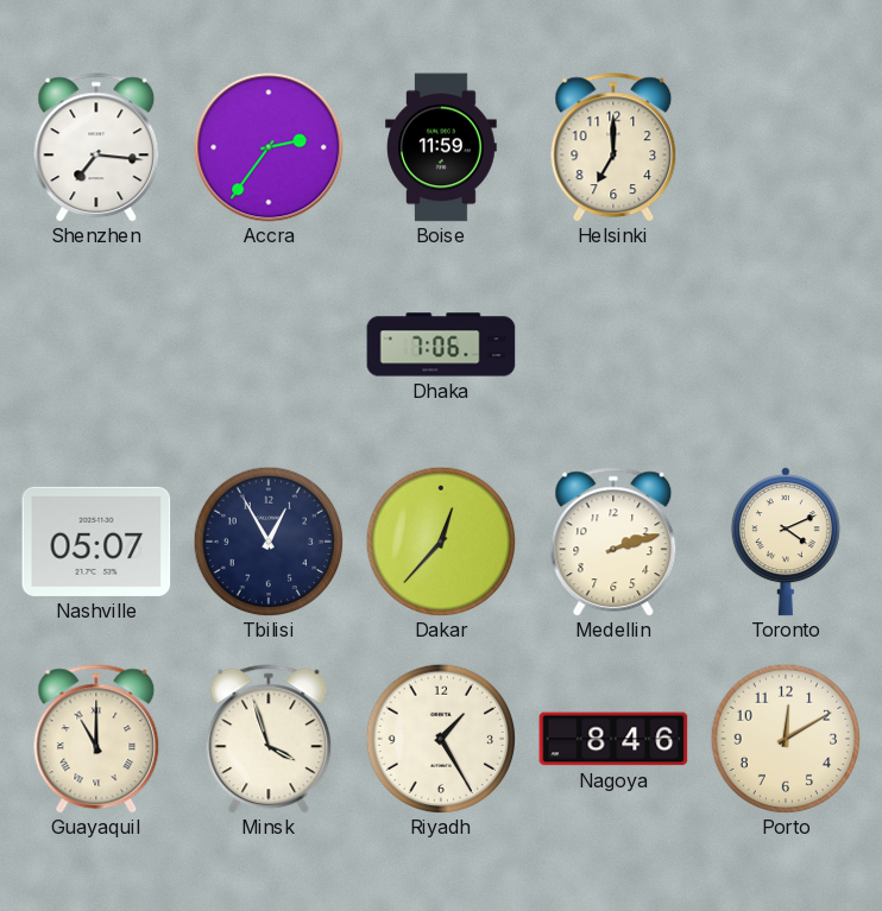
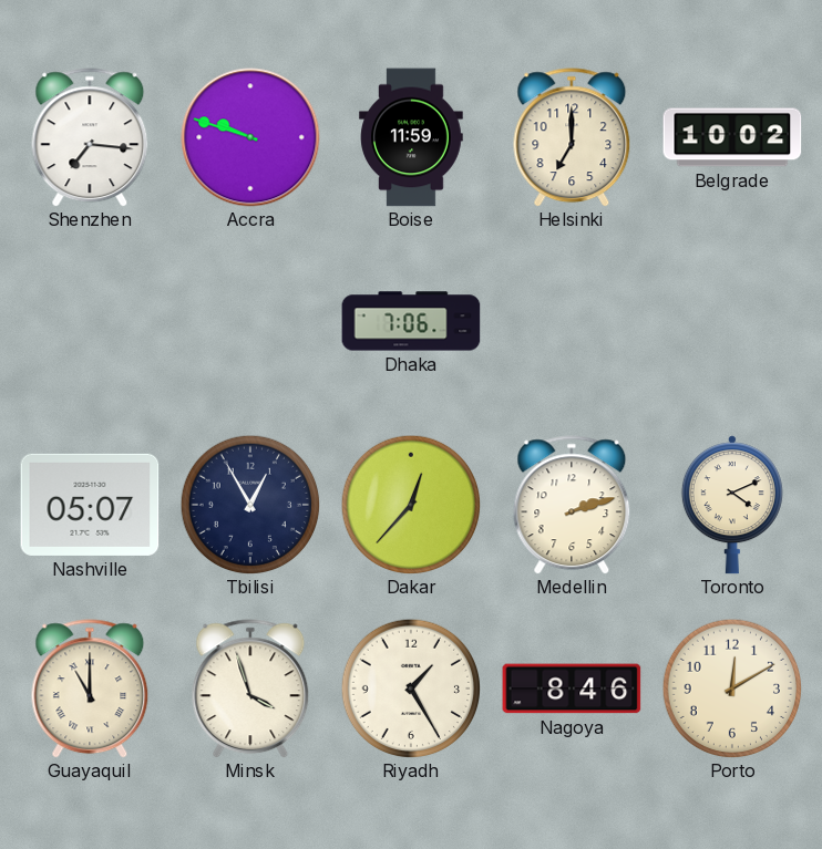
Accra: 2:36 -> 9:48
Belgrade: none -> 10:02
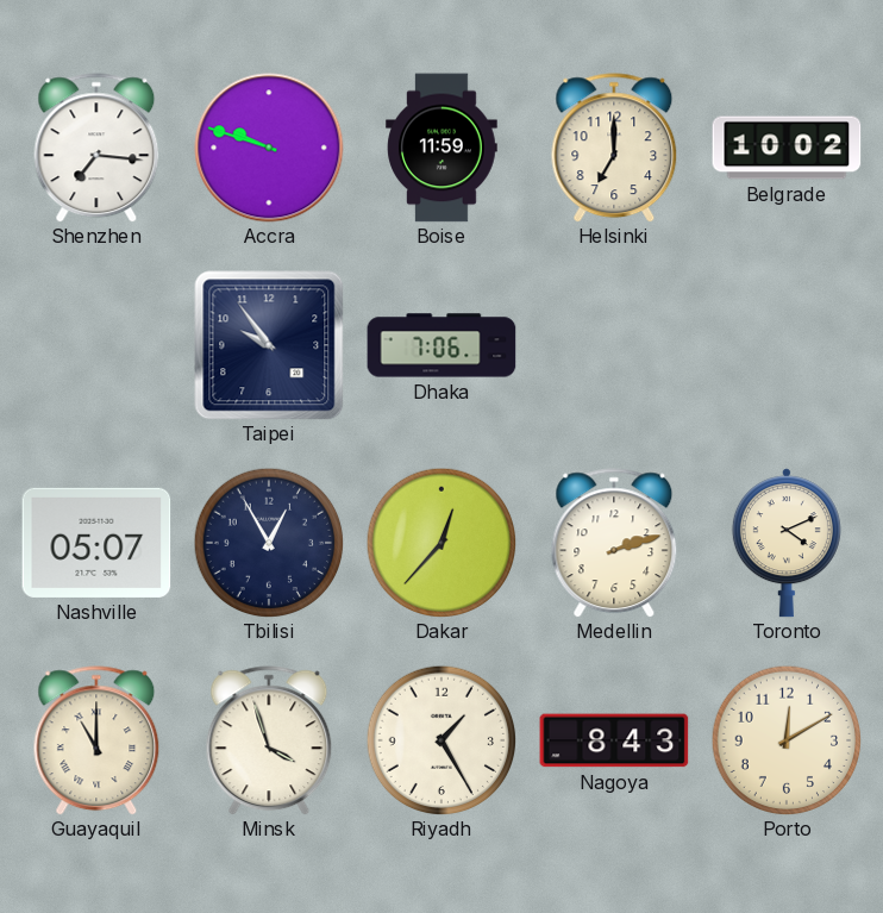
Taipei: none -> 9:54
Nagoya: 8:46 -> 8:43
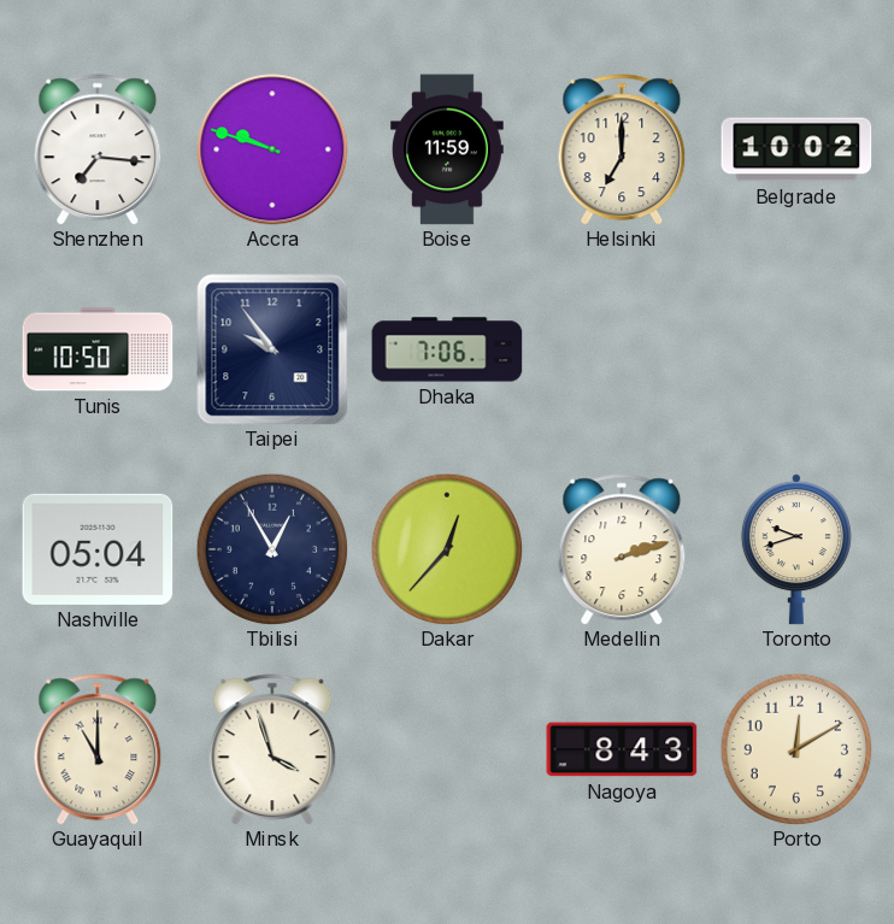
Tunis: none -> 10:50
Nashville: 05:07 -> 05:04
Toronto: 4:11 -> 9:42
Riyadh: 1:25 -> none
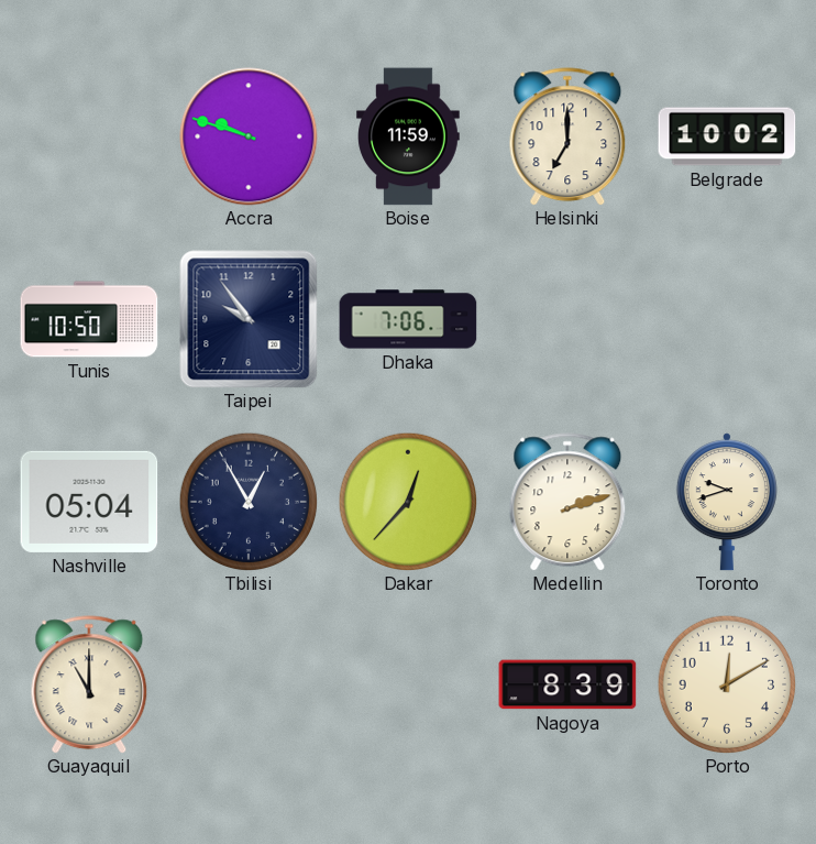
Shenzhen: 7:16 -> none
Minsk: 3:57 -> none
Nagoya: 8:43 -> 8:39
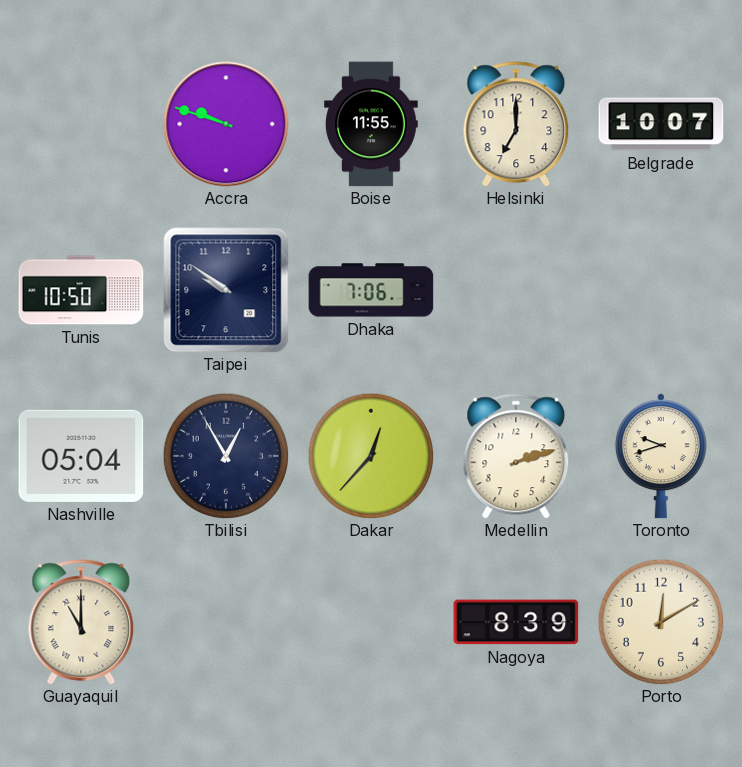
Boise: 11:59 -> 11:55
Belgrade: 10:02 -> 10:07
Taipei: 9:54 -> 9:51
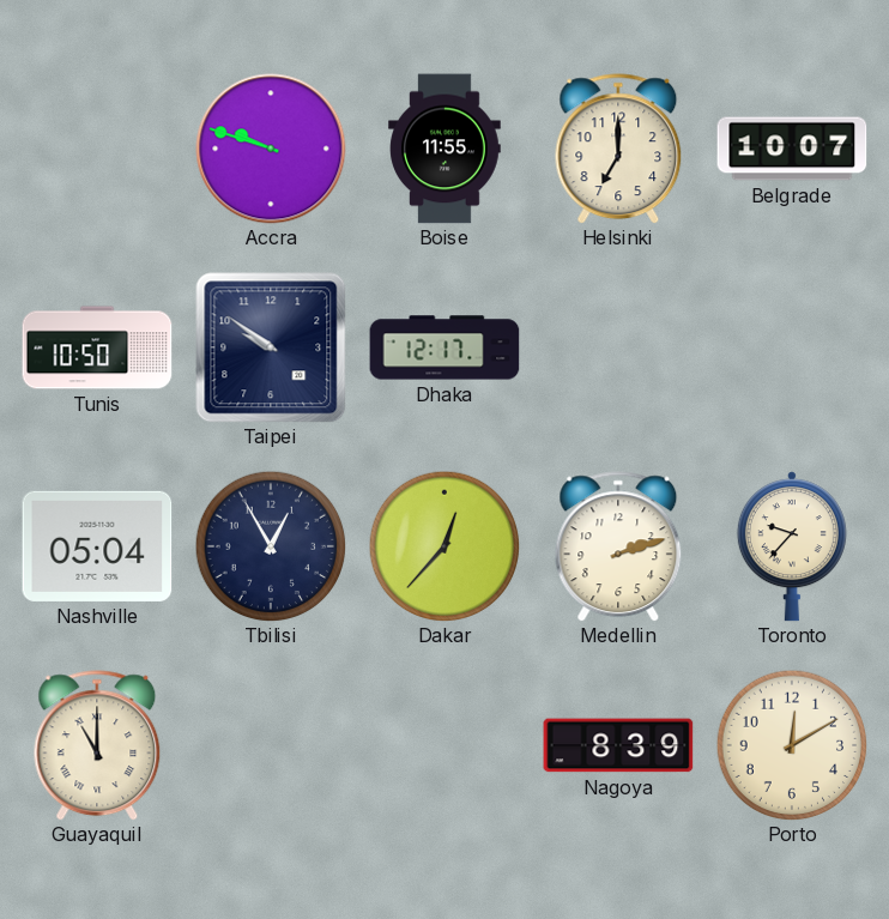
Dhaka: 7:06 -> 12:17
Toronto: 9:42 -> 9:37
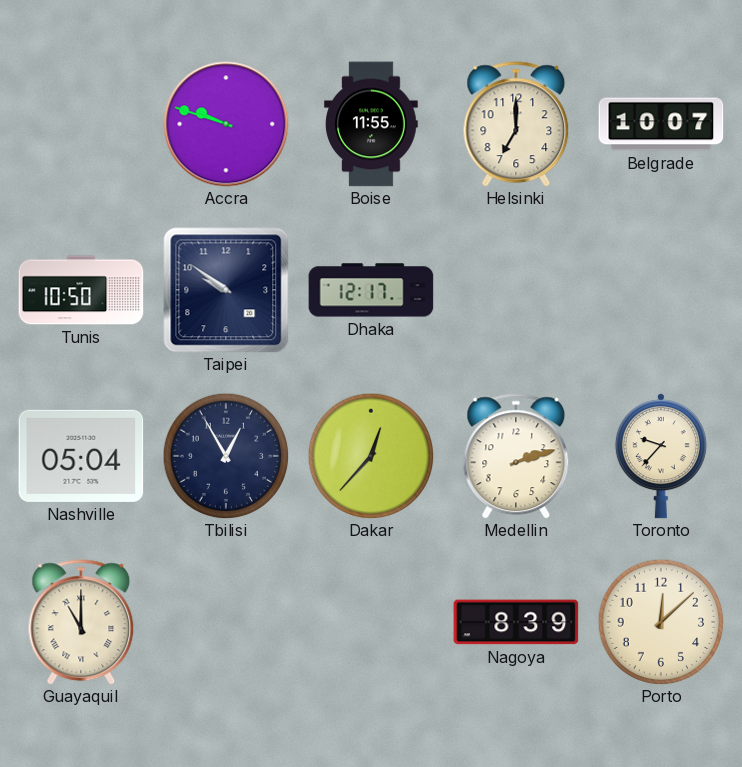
Porto: 12:10 -> 12:08
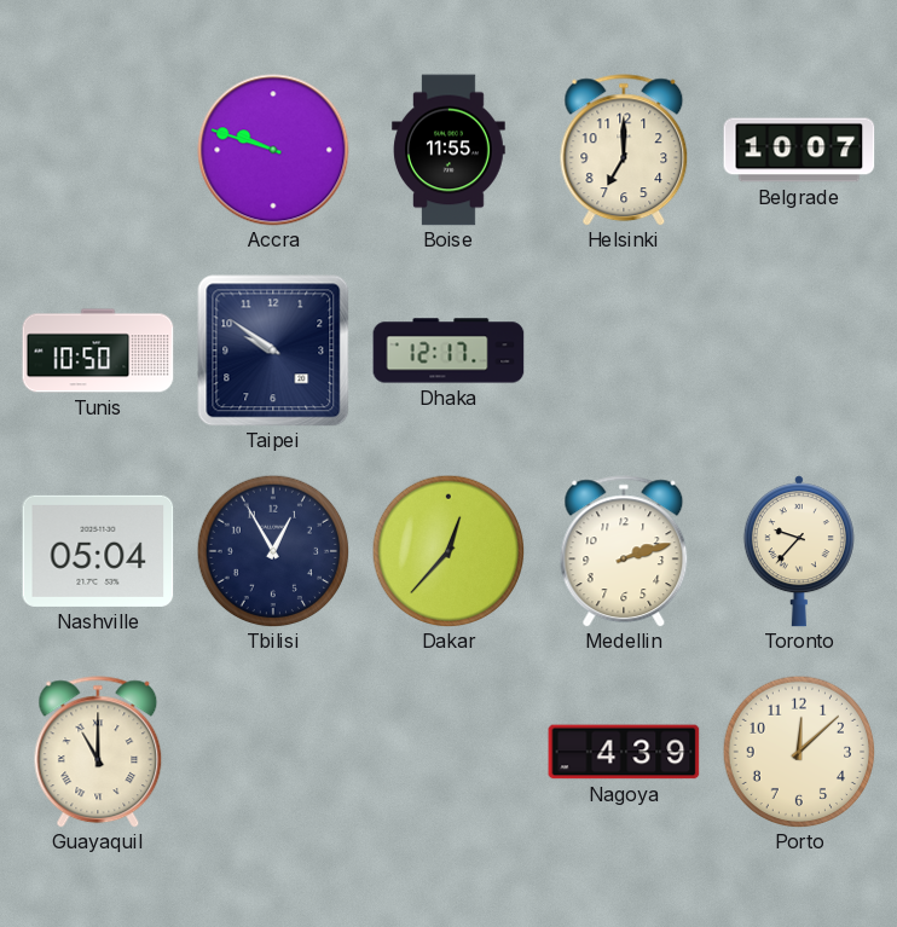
Nagoya: 8:39 -> 4:39
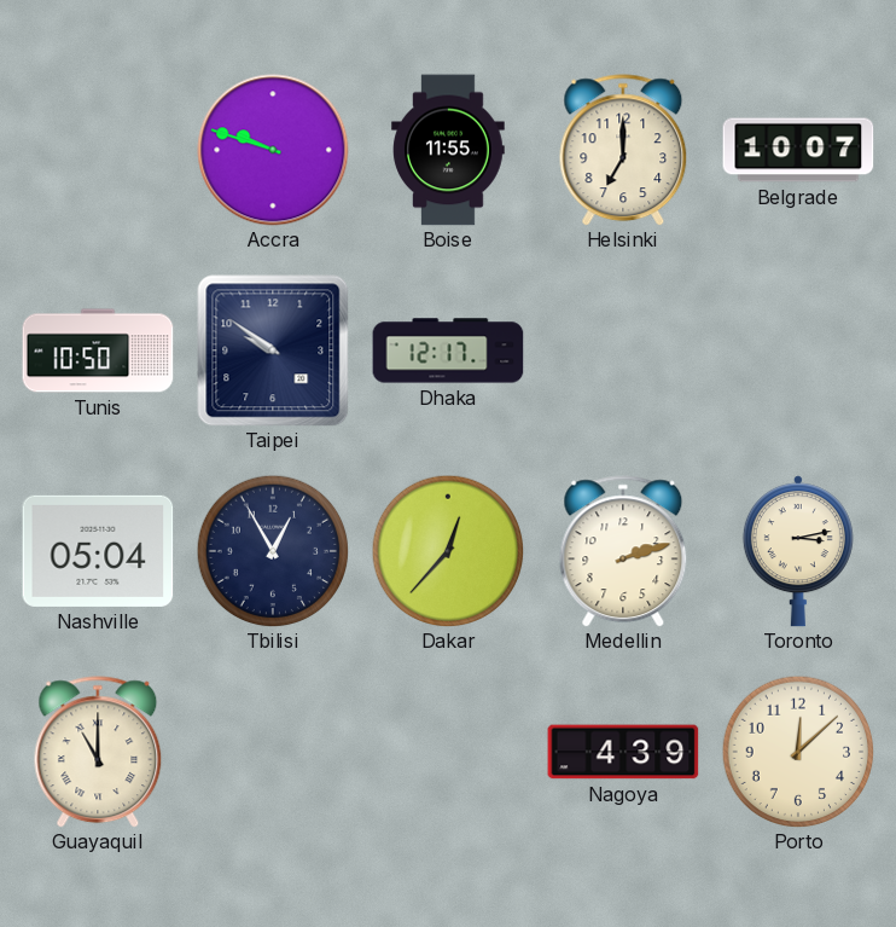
Toronto: 9:37 -> 3:13
